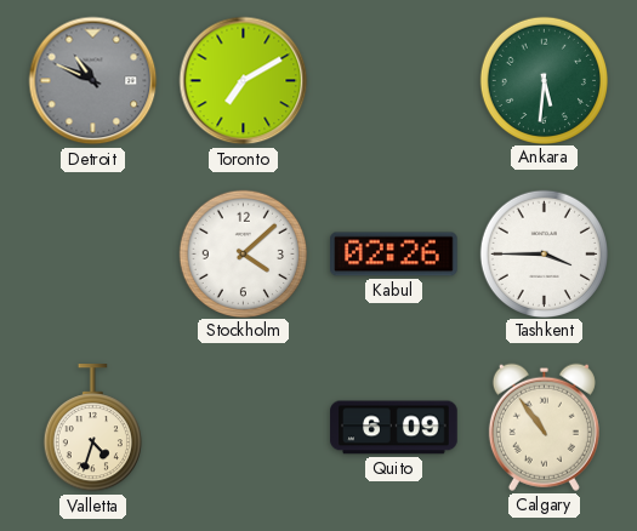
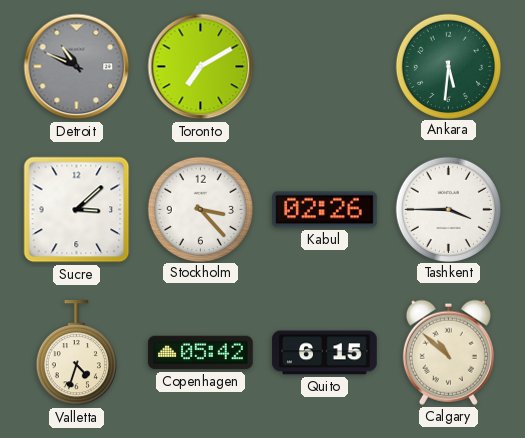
Sucre: none -> 3:08
Stockholm: 4:08 -> 3:23
Copenhagen: none -> 05:42
Quito: 6:09 -> 6:15
Calgary: 10:54 -> 10:52
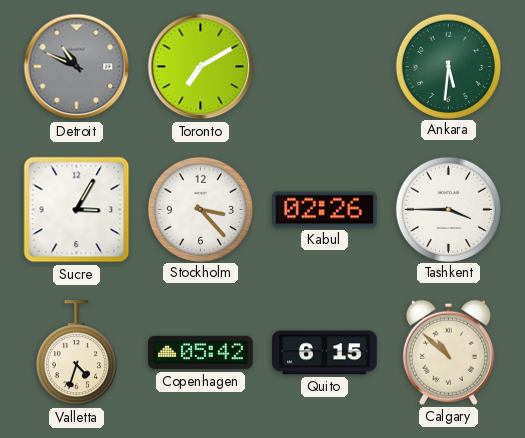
Sucre: 3:08 -> 3:05
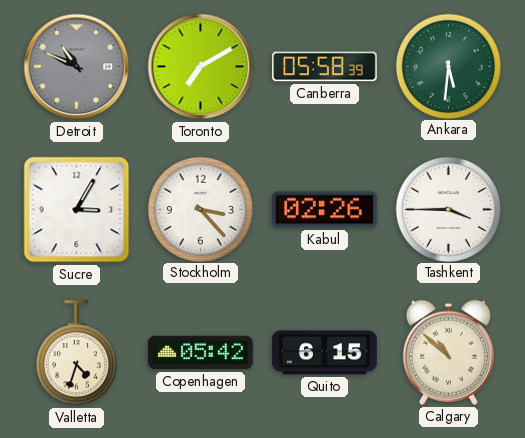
Canberra: none -> 05:58
